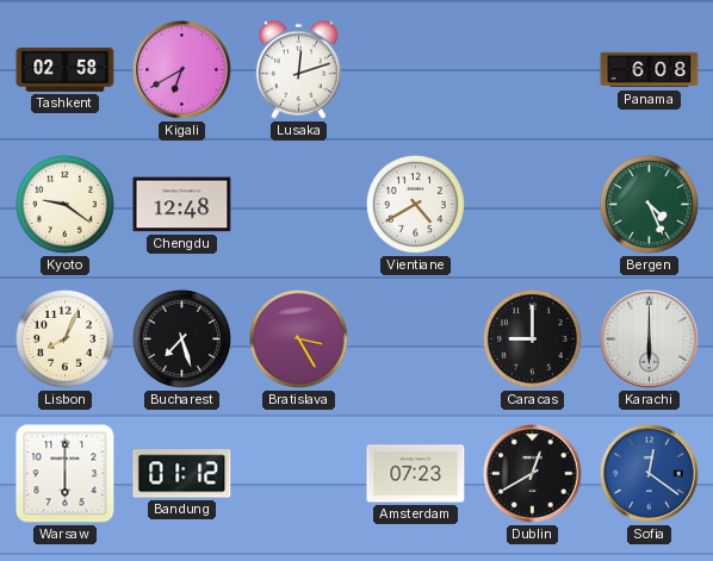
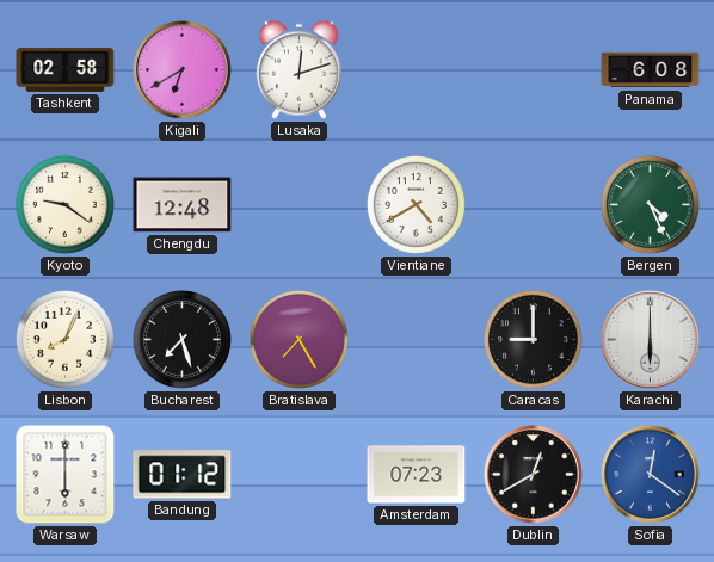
Bratislava: 3:25 -> 7:25
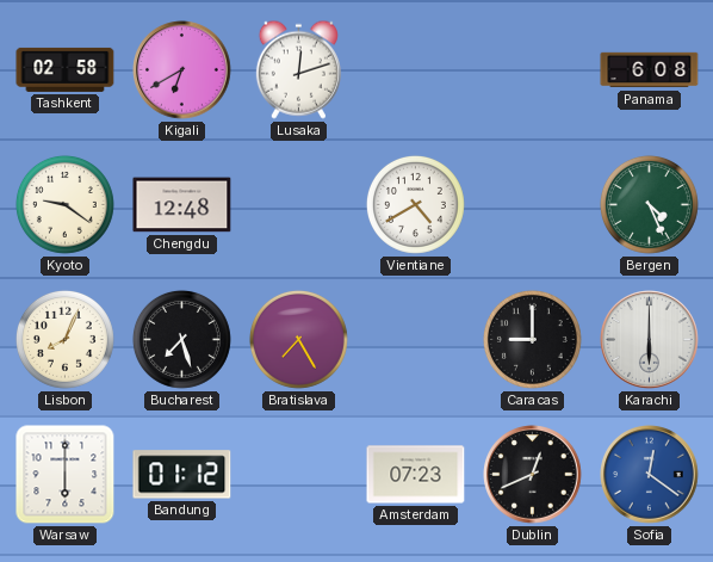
Dublin: 12:40 -> 12:41
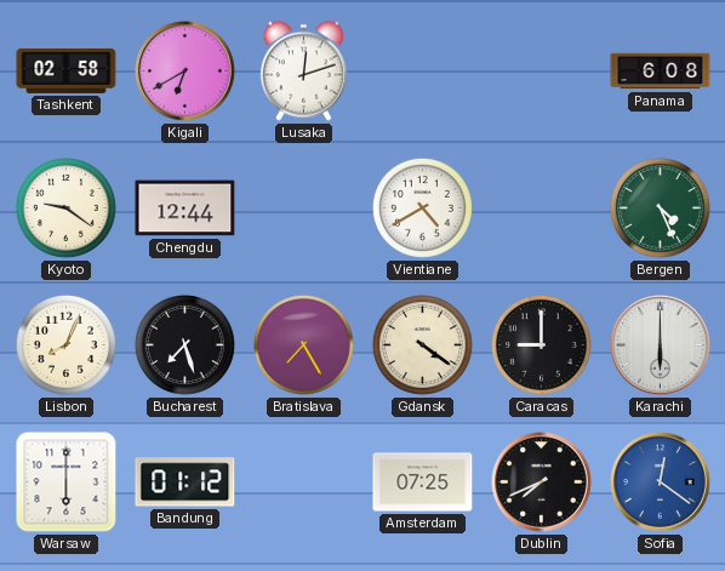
Chengdu: 12:48 -> 12:44
Gdansk: none -> 4:21
Amsterdam: 07:23 -> 07:25
Dublin: 12:41 -> 7:41
